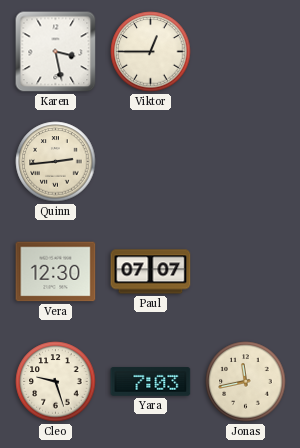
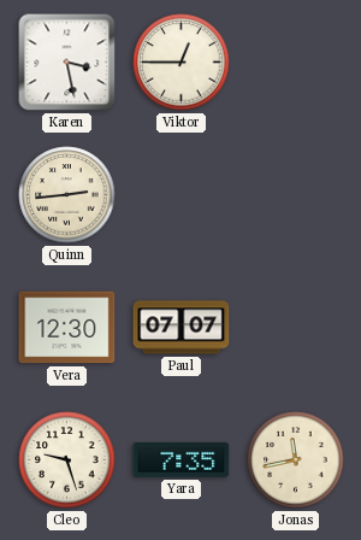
Yara: 7:03 -> 7:35
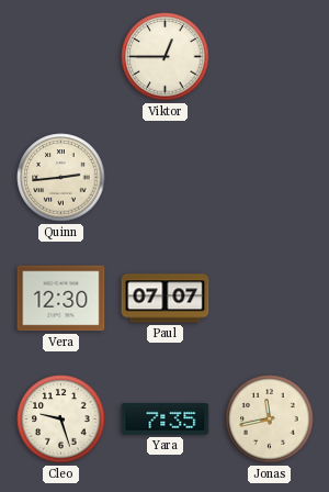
Karen: 3:28 -> none
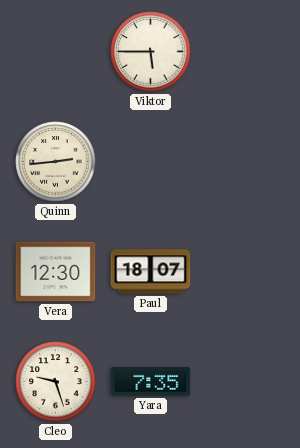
Viktor: 12:45 -> 5:45
Paul: 07:07 -> 18:07
Jonas: 11:43 -> none
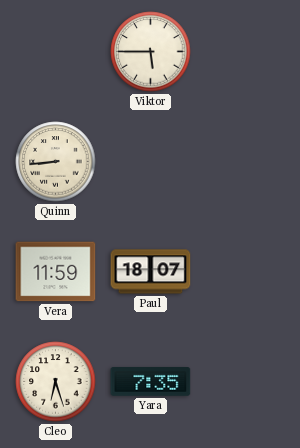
Quinn: 2:44 -> 8:44
Vera: 12:30 -> 11:59
Cleo: 9:27 -> 6:27
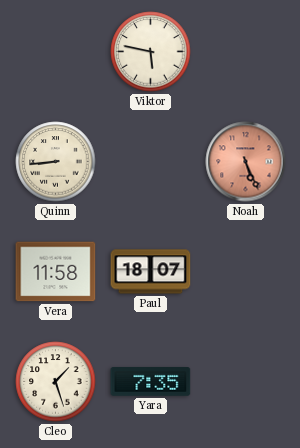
Viktor: 5:45 -> 5:47
Noah: none -> 5:26
Vera: 11:59 -> 11:58
Cleo: 6:27 -> 1:27
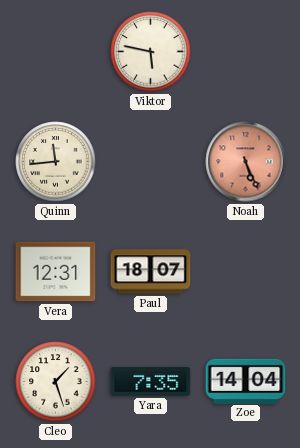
Quinn: 8:44 -> 11:44
Vera: 11:58 -> 12:31
Zoe: none -> 14:04
